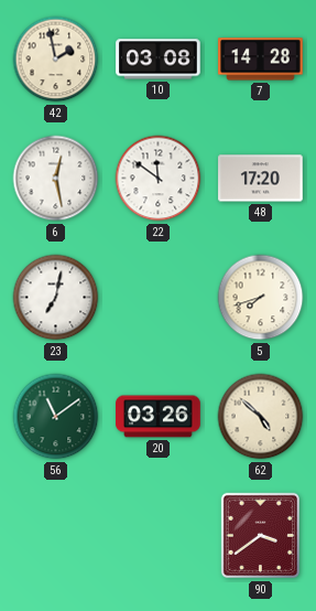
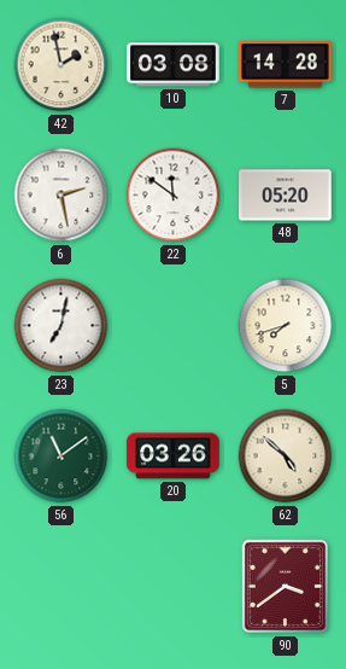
6: 12:28 -> 2:28
48: 17:20 -> 05:20
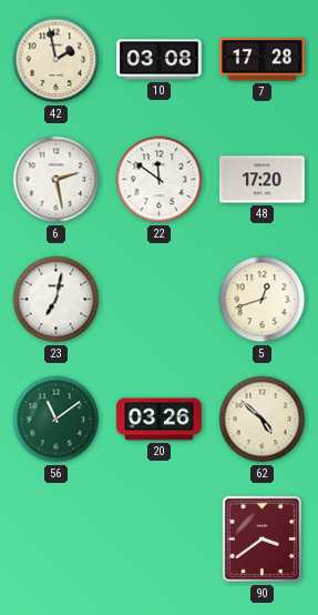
7: 14:28 -> 17:28
48: 05:20 -> 17:20
5: 7:42 -> 12:42
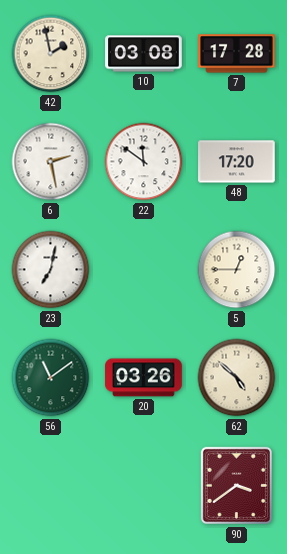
5: 12:42 -> 12:45
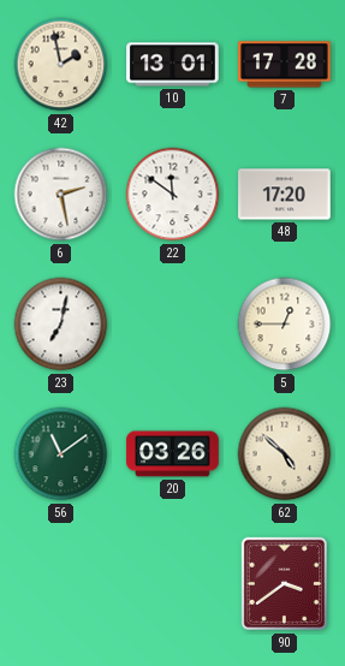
10: 03:08 -> 13:01
